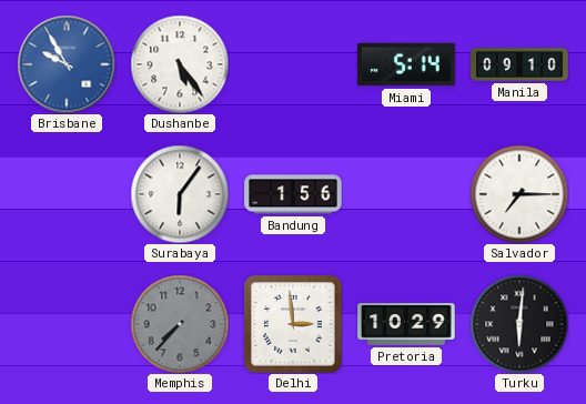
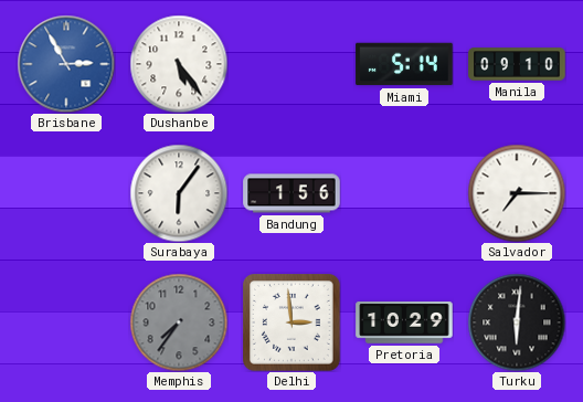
Brisbane: 9:55 -> 2:55
Memphis: 7:37 -> 7:36
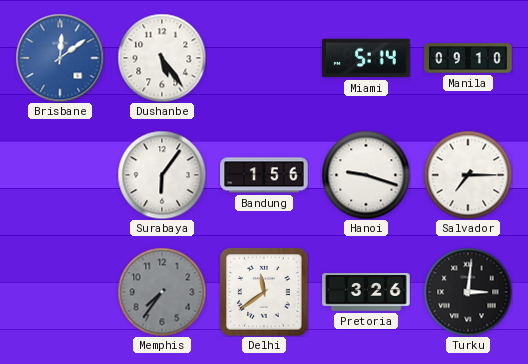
Brisbane: 2:55 -> 12:09
Hanoi: none -> 9:18
Delhi: 2:59 -> 11:39
Pretoria: 10:29 -> 3:26
Turku: 6:01 -> 3:01
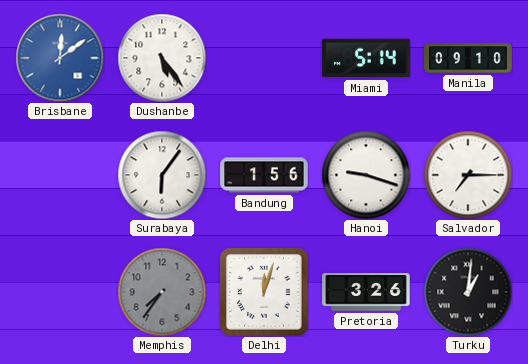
Delhi: 11:39 -> 12:03
Turku: 3:01 -> 1:01
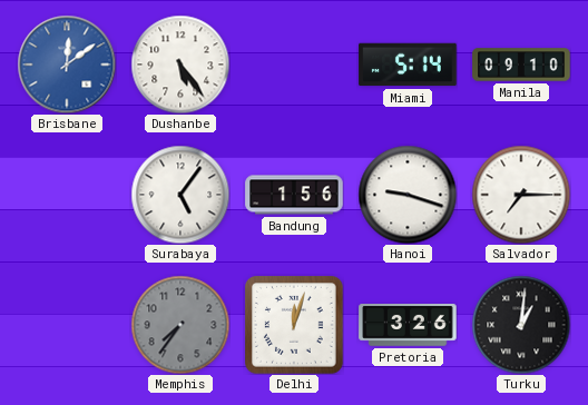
Surabaya: 6:06 -> 5:06
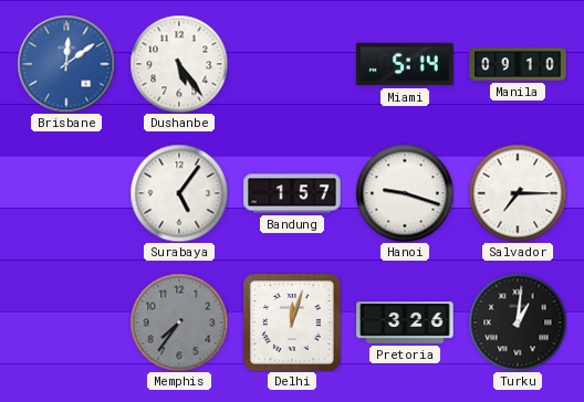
Bandung: 1:56 -> 1:57
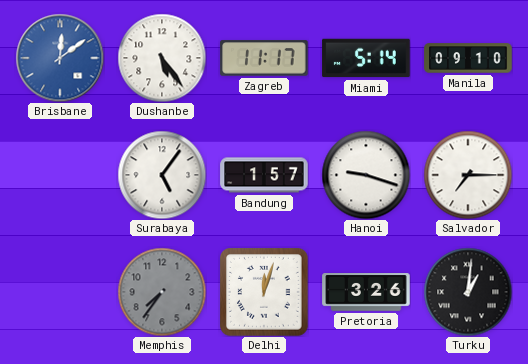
Zagreb: none -> 11:17
